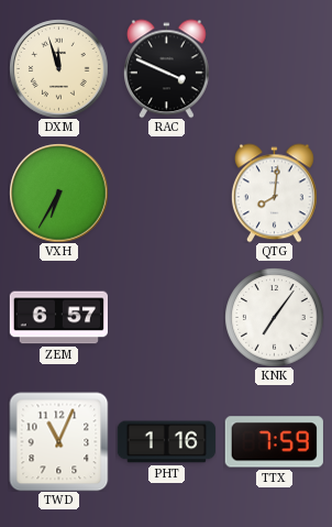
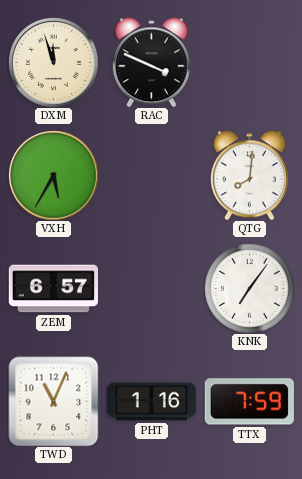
VXH: 6:35 -> 5:35
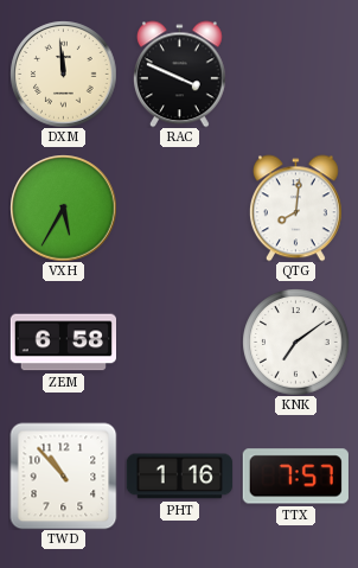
DXM: 11:57 -> 11:59
ZEM: 6:57 -> 6:58
KNK: 7:06 -> 7:09
TWD: 11:04 -> 10:53
TTX: 7:59 -> 7:57
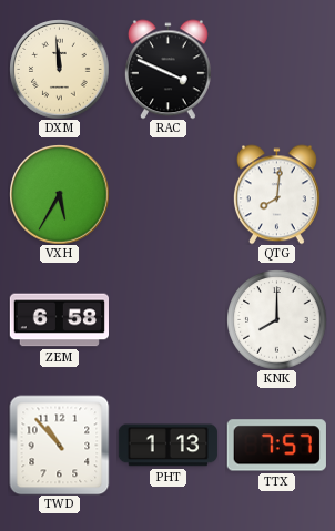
KNK: 7:09 -> 8:00
PHT: 1:16 -> 1:13
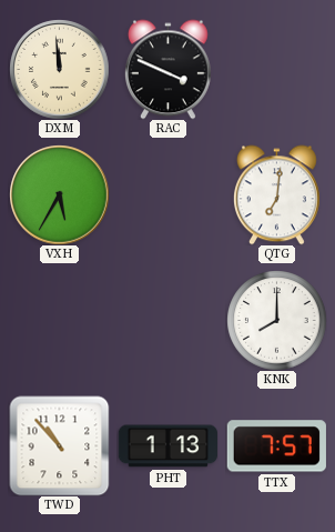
QTG: 8:01 -> 7:01
ZEM: 6:58 -> none
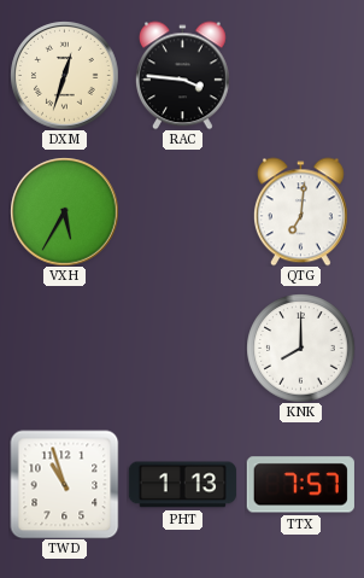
DXM: 11:59 -> 12:33
RAC: 3:49 -> 3:46
TWD: 10:53 -> 10:57
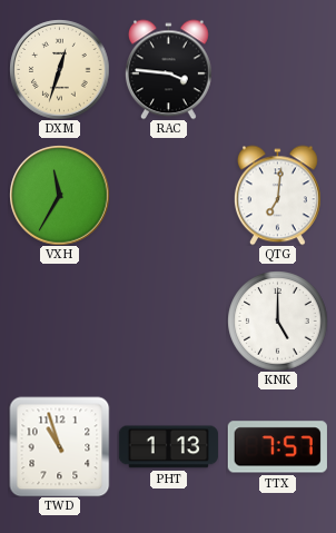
VXH: 5:35 -> 11:35
KNK: 8:00 -> 5:00
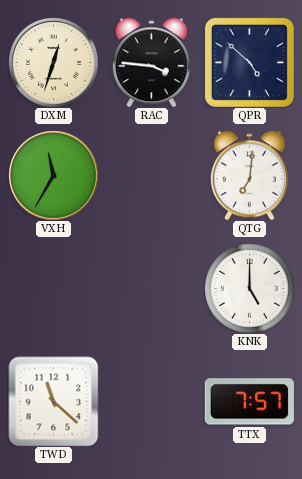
QPR: none -> 4:52
TWD: 10:57 -> 11:22
PHT: 1:13 -> none
